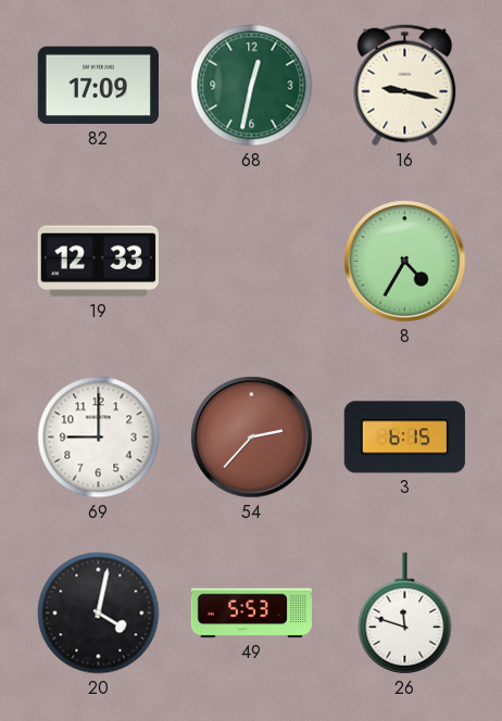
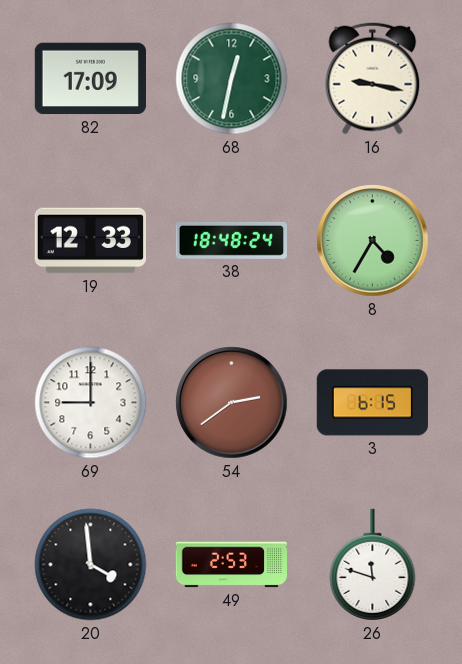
38: none -> 18:48
54: 2:37 -> 2:39
20: 4:02 -> 3:59
49: 5:53 -> 2:53
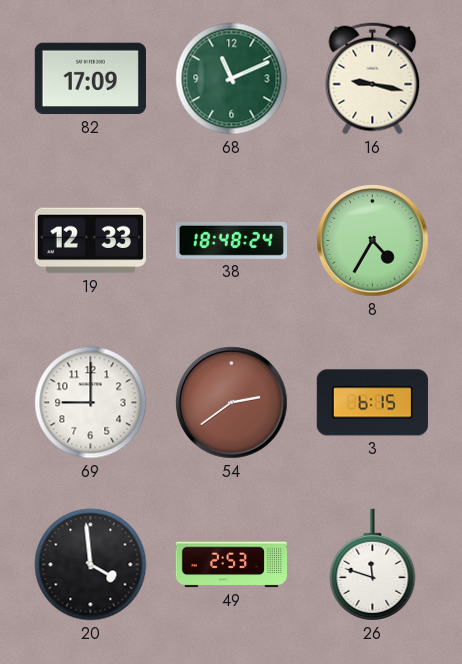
68: 12:32 -> 11:11
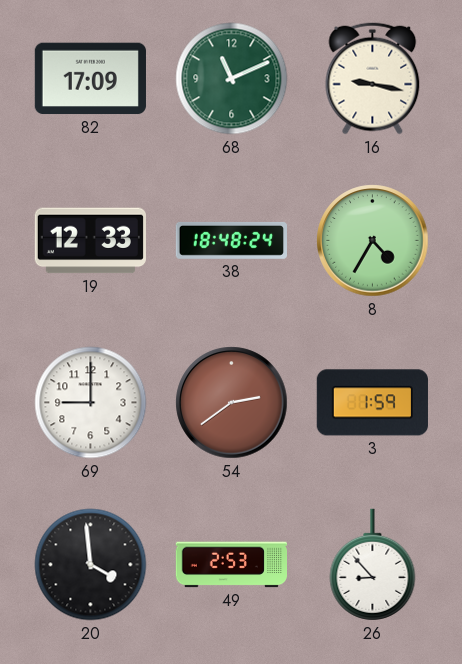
3: 6:15 -> 1:59
26: 11:48 -> 8:53
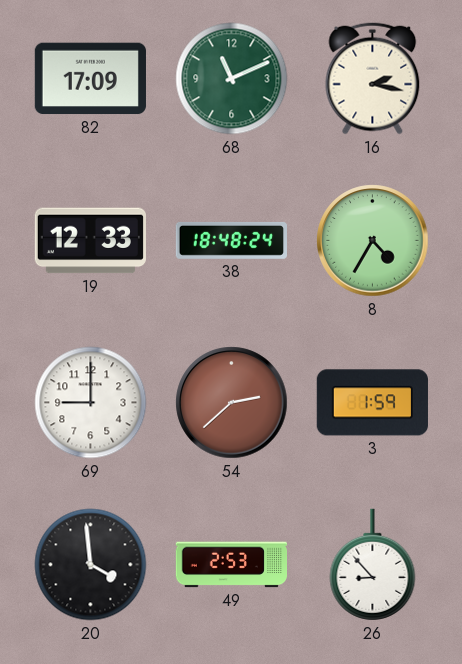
16: 9:17 -> 2:17
54: 2:39 -> 2:38
